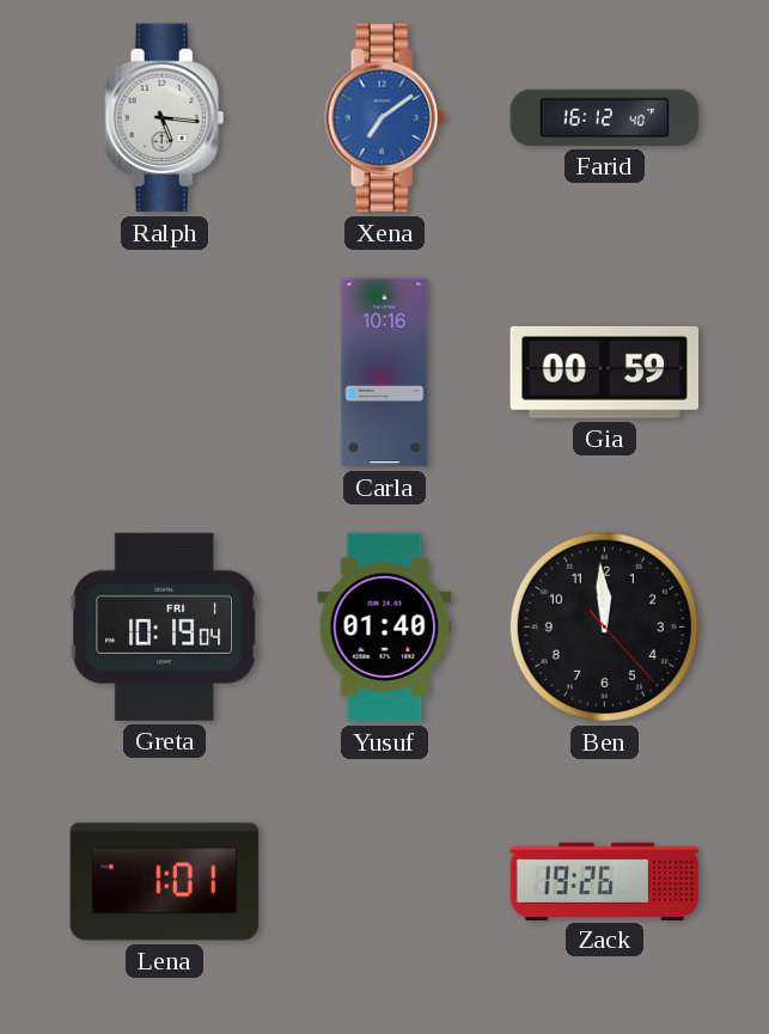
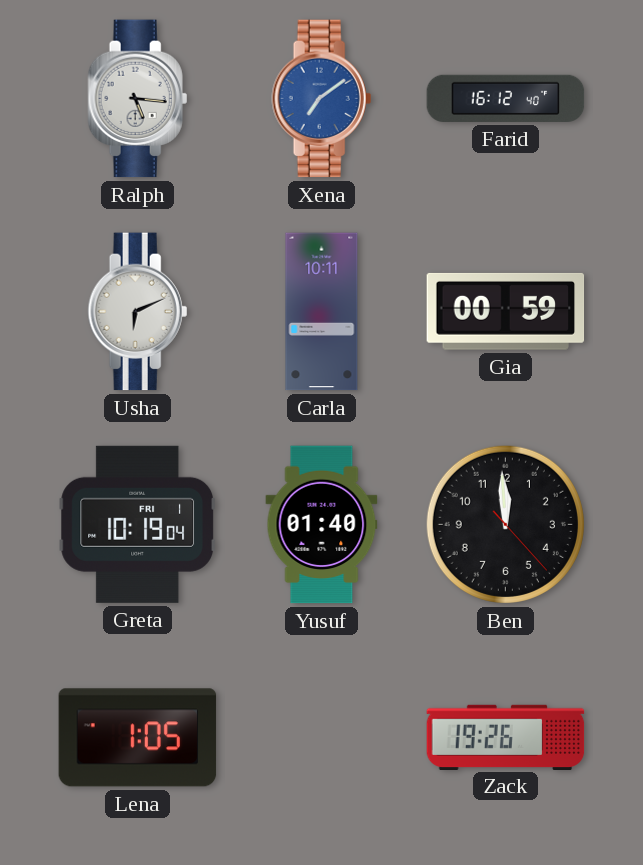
Usha: none -> 6:11
Carla: 10:16 -> 10:11
Lena: 1:01 -> 1:05
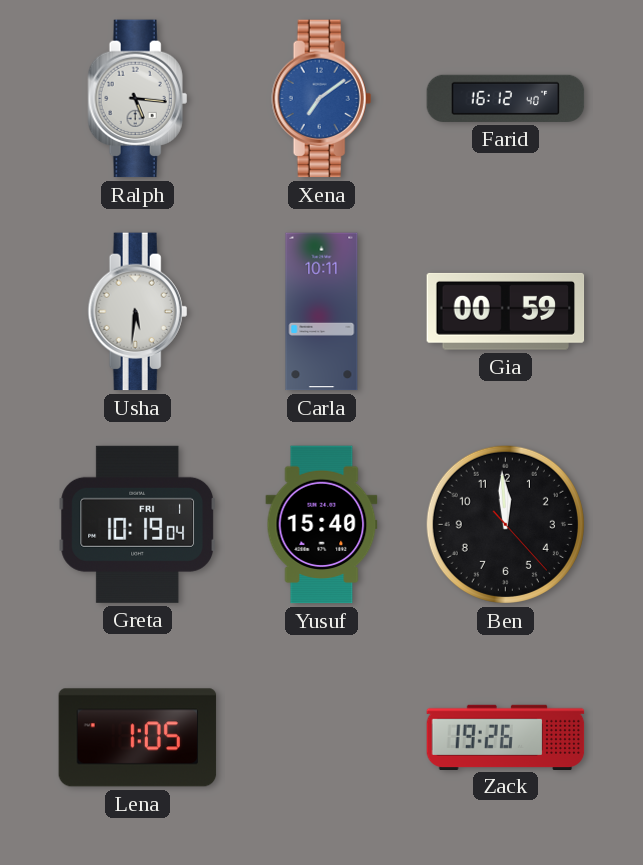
Usha: 6:11 -> 5:31
Yusuf: 01:40 -> 15:40
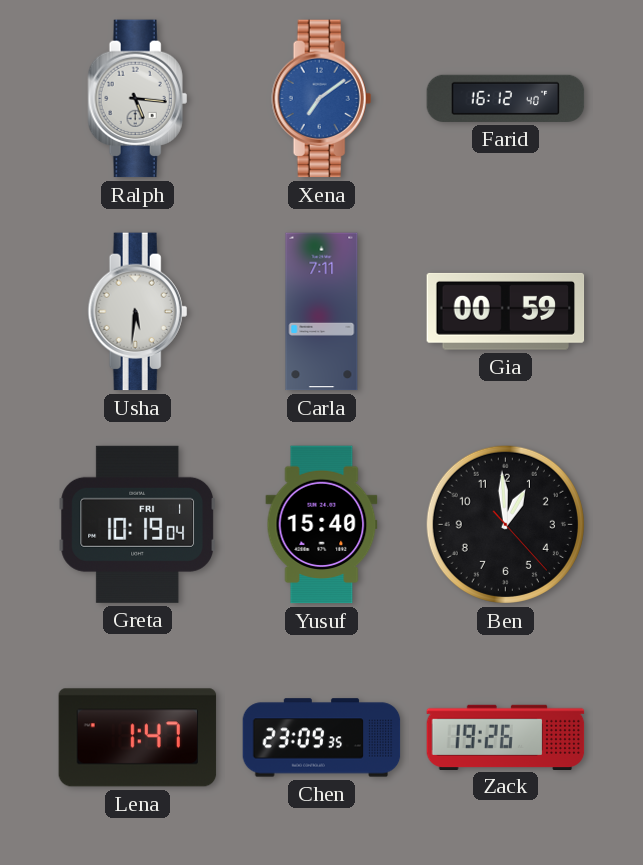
Carla: 10:11 -> 7:11
Ben: 11:59 -> 12:59
Lena: 1:05 -> 1:47
Chen: none -> 23:09
